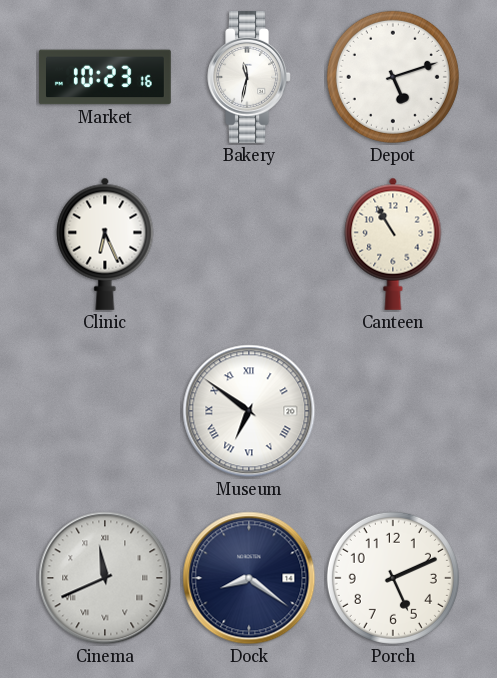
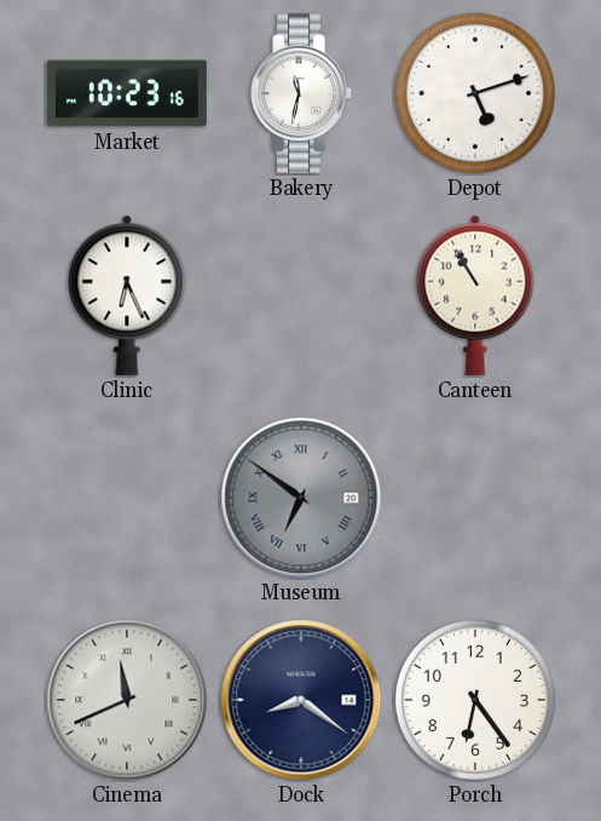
Museum dial: white -> grey
Porch: 5:11 -> 6:24
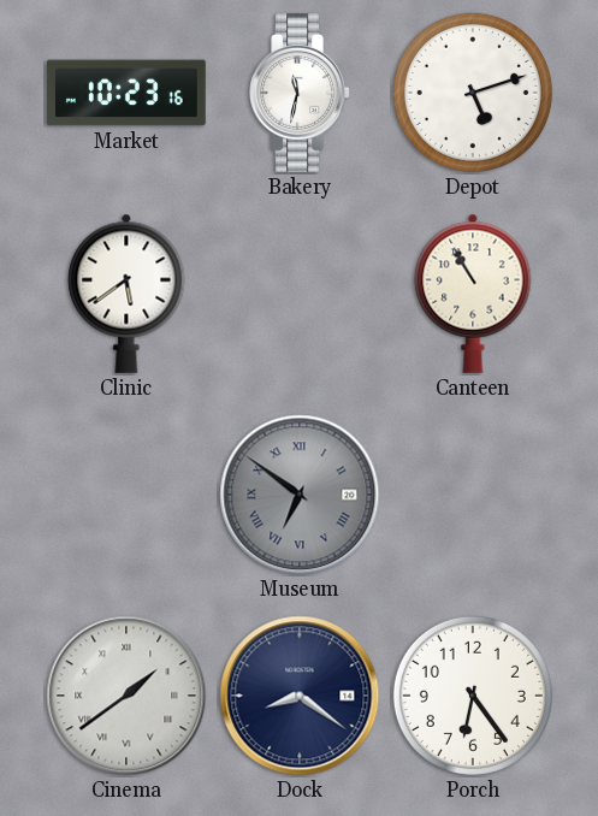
Clinic: 6:26 -> 5:39
Cinema: 11:41 -> 1:39
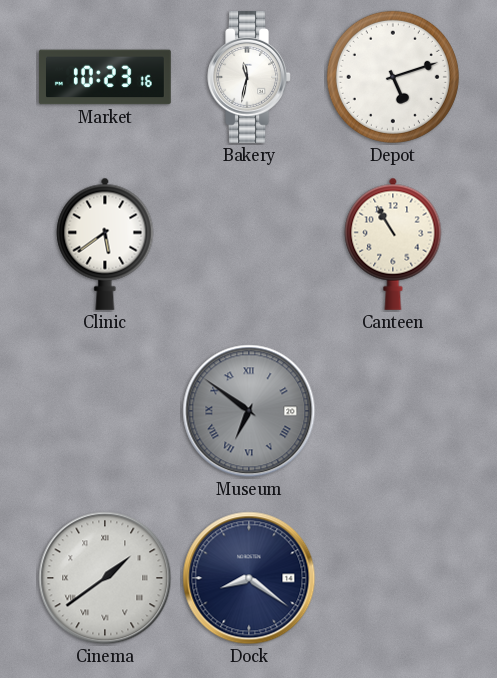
Porch: 6:24 -> none
